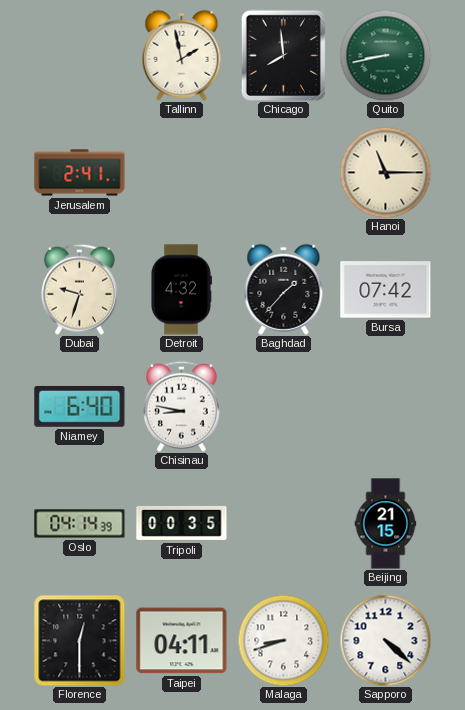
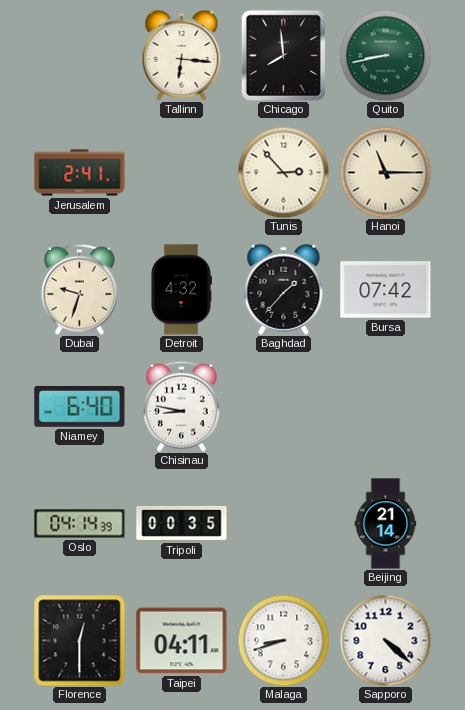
Tallinn: 1:58 -> 6:16
Tunis: none -> 2:53
Beijing: 21:15 -> 21:14
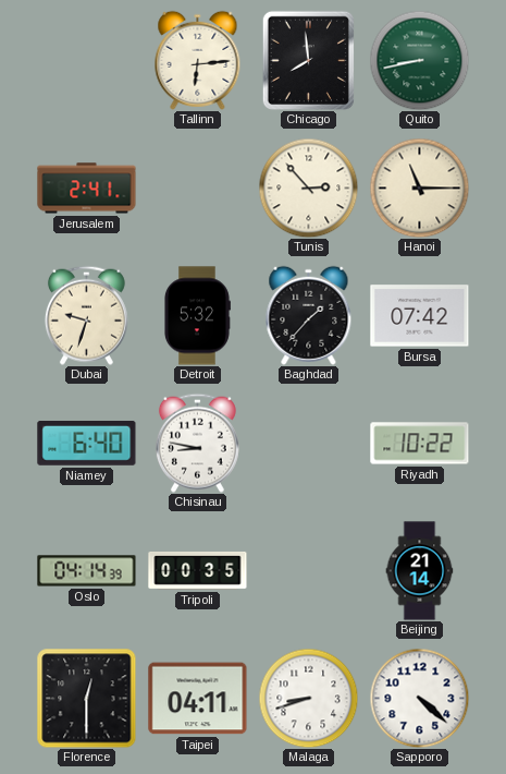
Tallinn: 6:16 -> 6:14
Detroit: 4:32 -> 5:32
Riyadh: none -> 10:22
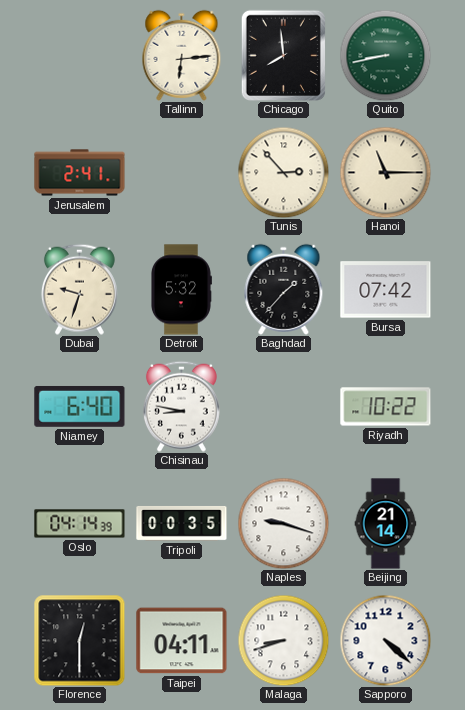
Naples: none -> 9:18
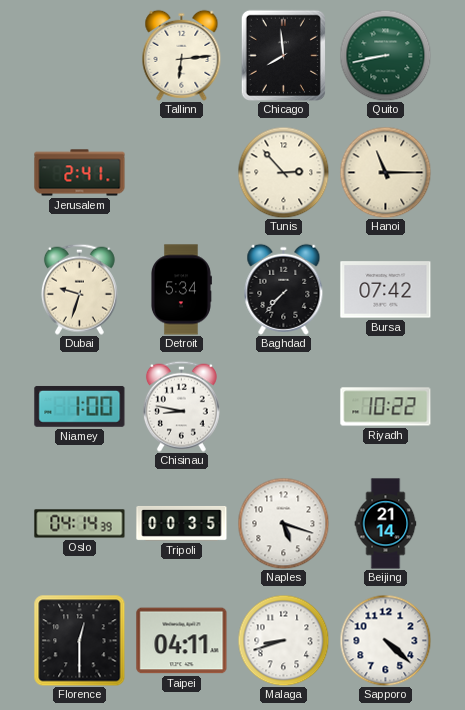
Detroit: 5:32 -> 5:34
Baghdad: 1:37 -> 7:37
Niamey: 6:40 -> 1:00
Naples: 9:18 -> 5:18
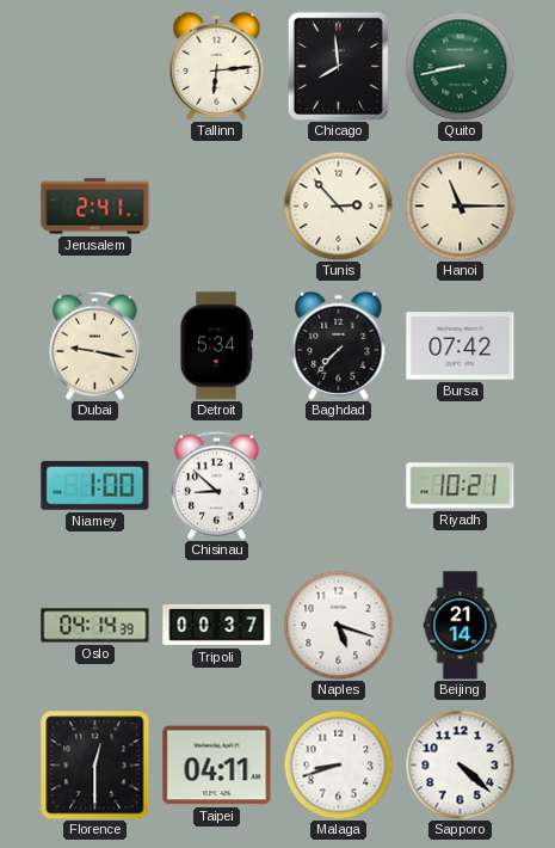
Dubai: 9:33 -> 9:17
Chisinau: 8:47 -> 8:52
Riyadh: 10:22 -> 10:21
Tripoli: 00:35 -> 00:37
